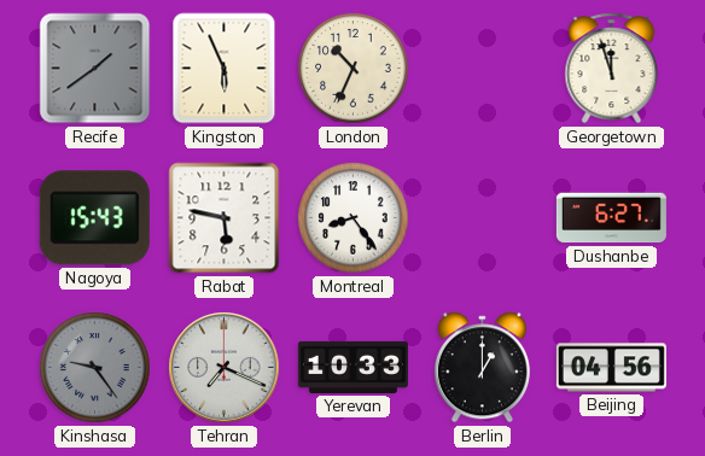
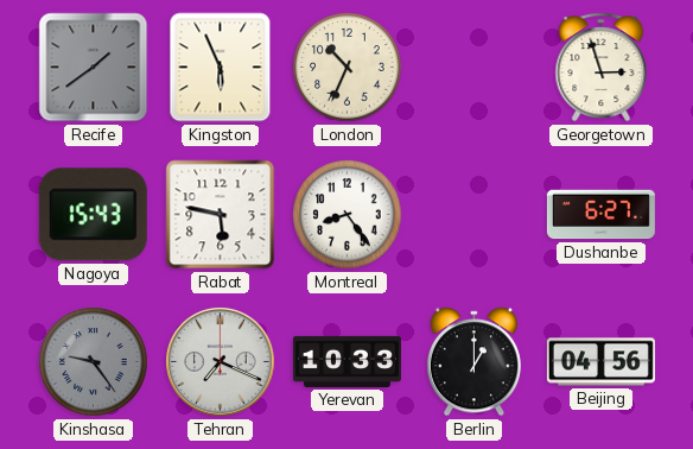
Georgetown: 11:57 -> 2:57
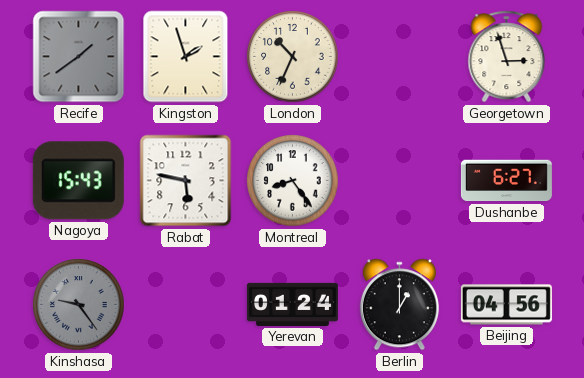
Kingston: 5:56 -> 1:57
Tehran: 7:19 -> none
Yerevan: 10:33 -> 01:24
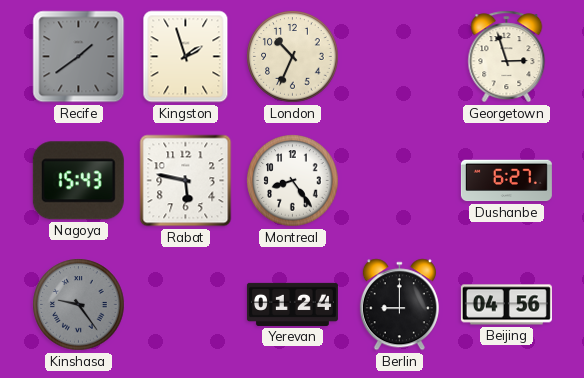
Berlin: 1:00 -> 9:00
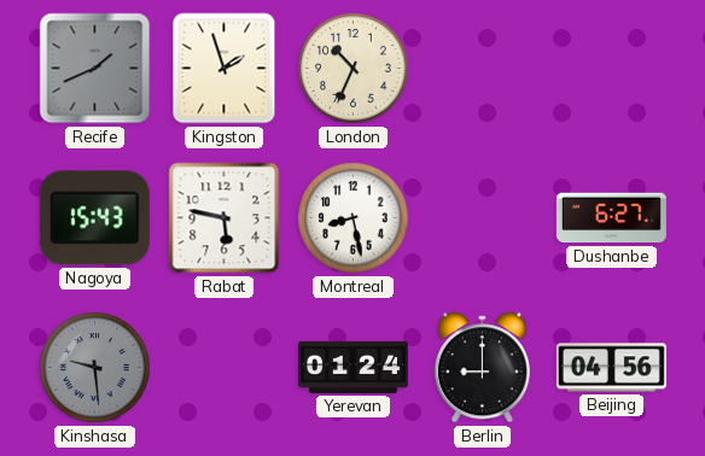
Recife: 1:39 -> 1:41
Georgetown: 2:57 -> none
Montreal: 8:24 -> 8:28
Kinshasa: 9:24 -> 9:29
